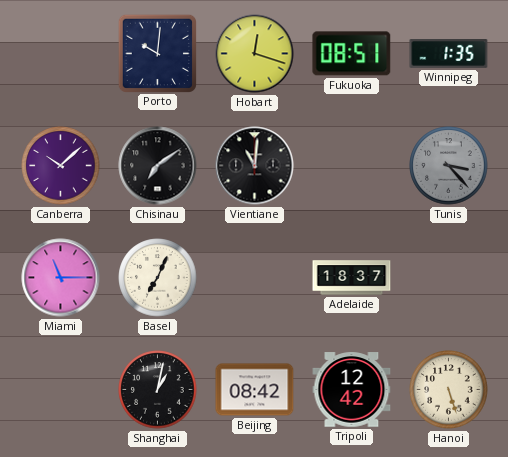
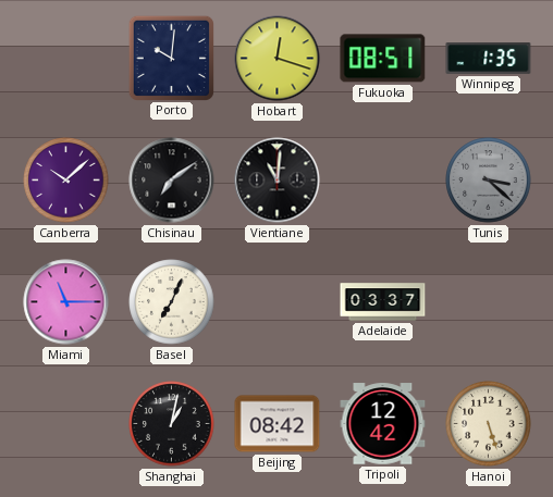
Tunis: 3:23 -> 3:22
Adelaide: 18:37 -> 03:37
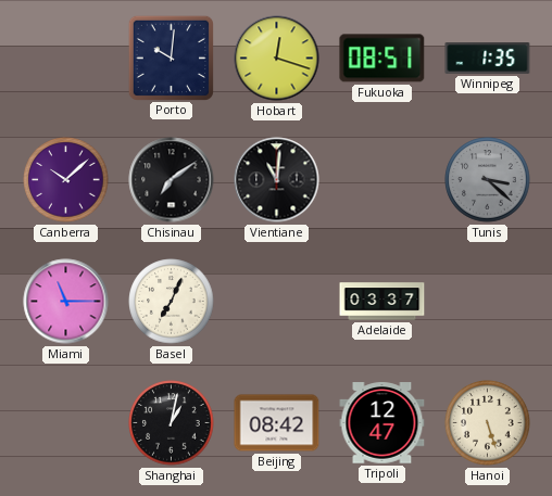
Tripoli: 12:42 -> 12:47
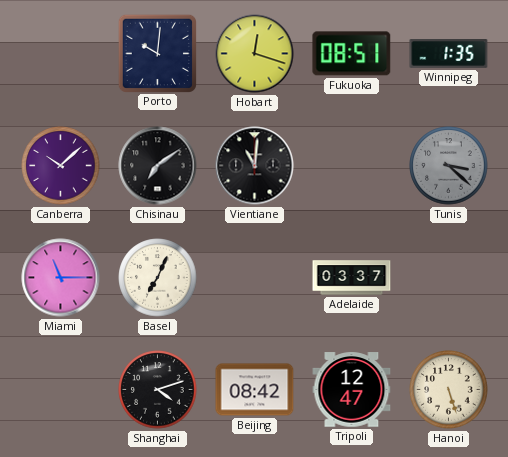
Shanghai: 1:02 -> 4:12
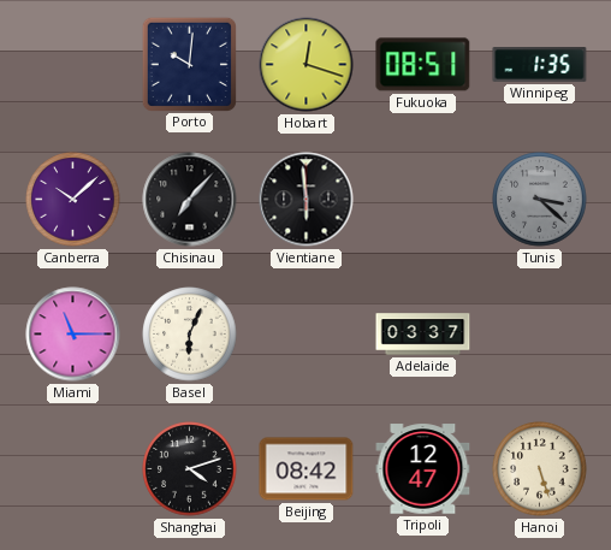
Chisinau: 7:09 -> 7:07
Vientiane: 11:01 -> 5:59
Basel: 7:04 -> 6:04
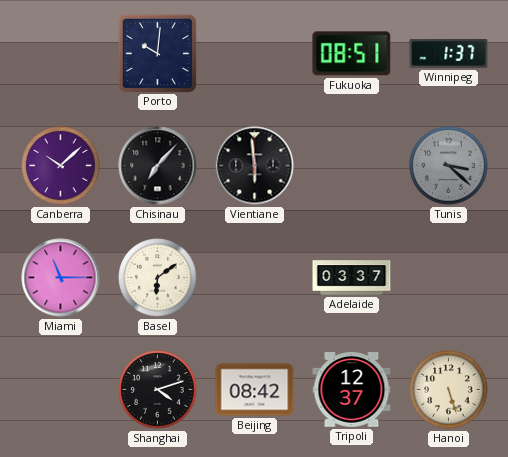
Hobart: 12:18 -> none
Winnipeg: 1:35 -> 1:37
Basel: 6:04 -> 6:09
Tripoli: 12:47 -> 12:37
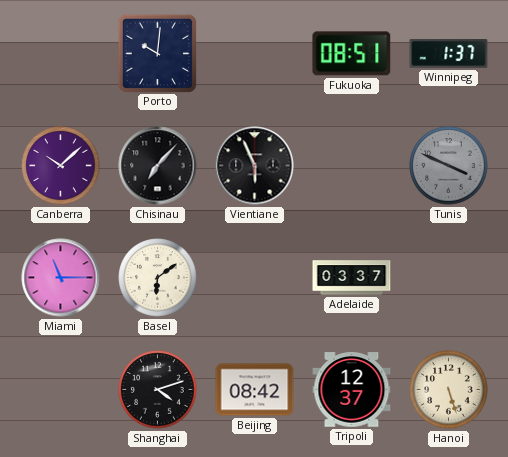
Vientiane: 5:59 -> 5:56
Tunis: 3:22 -> 3:49
